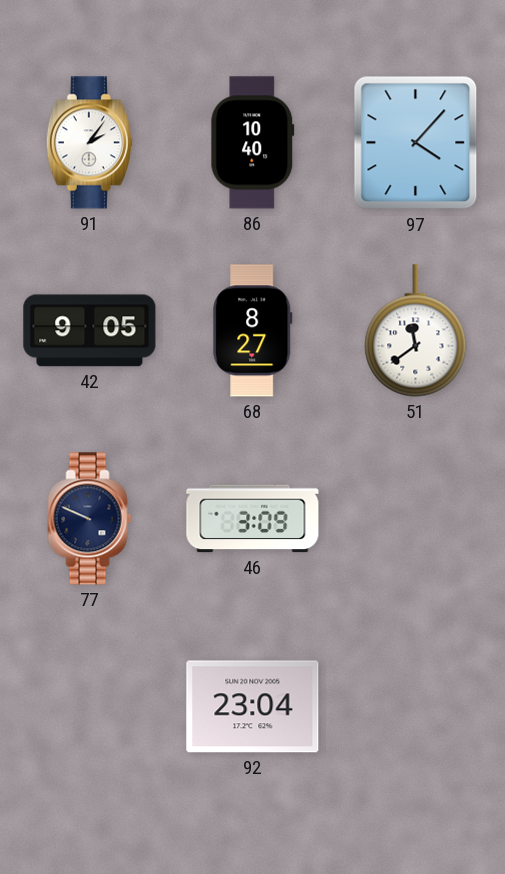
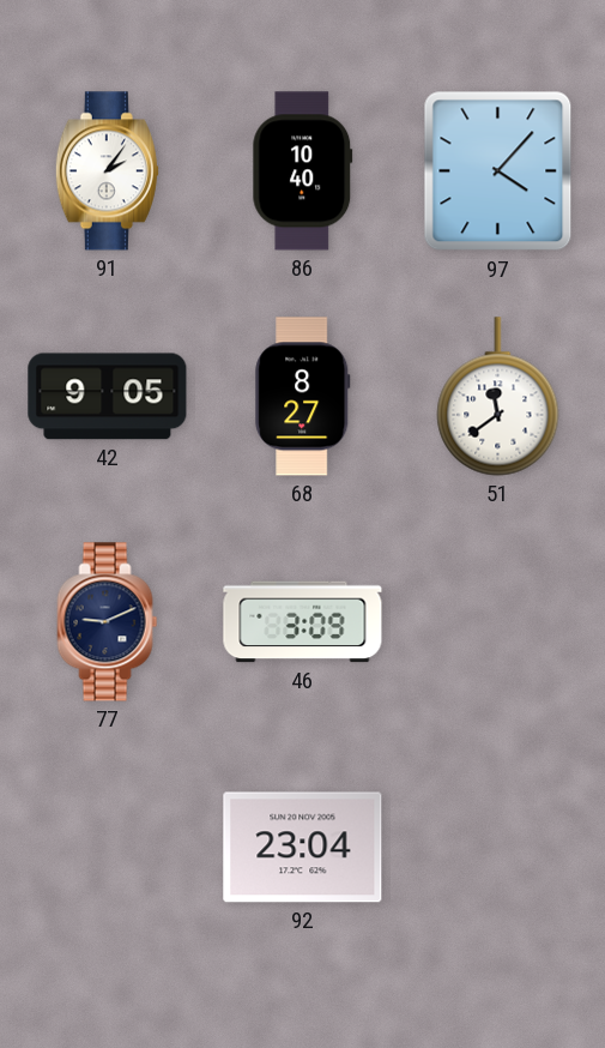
77: 9:49 -> 9:11
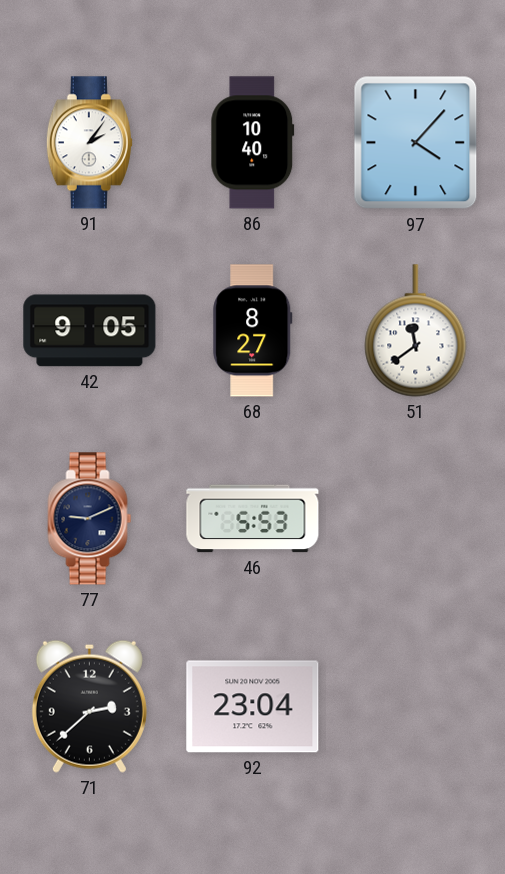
46: 3:09 -> 5:53
71: none -> 2:38
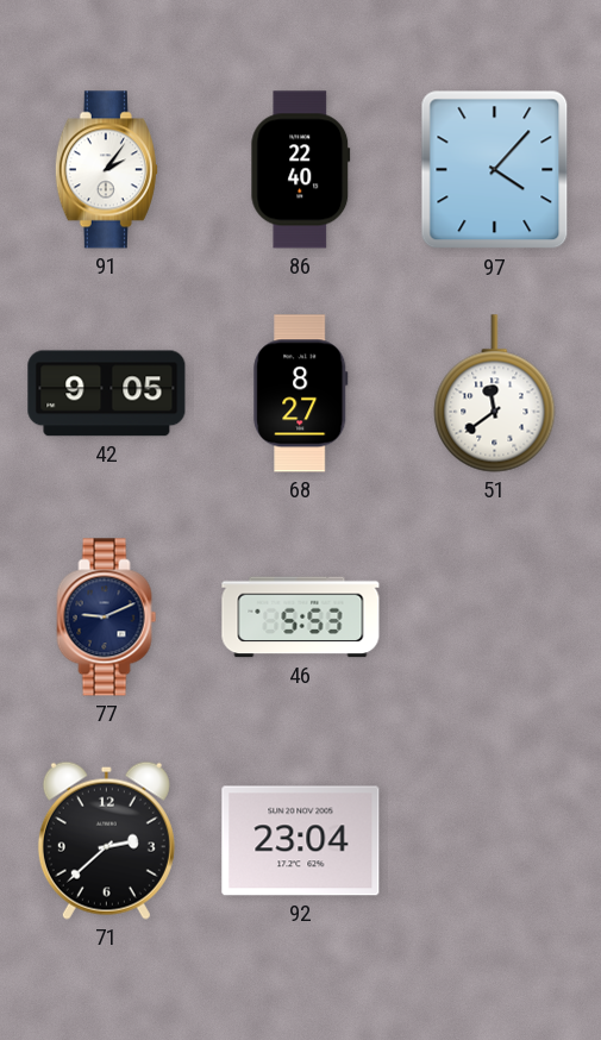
86: 10:40 -> 22:40
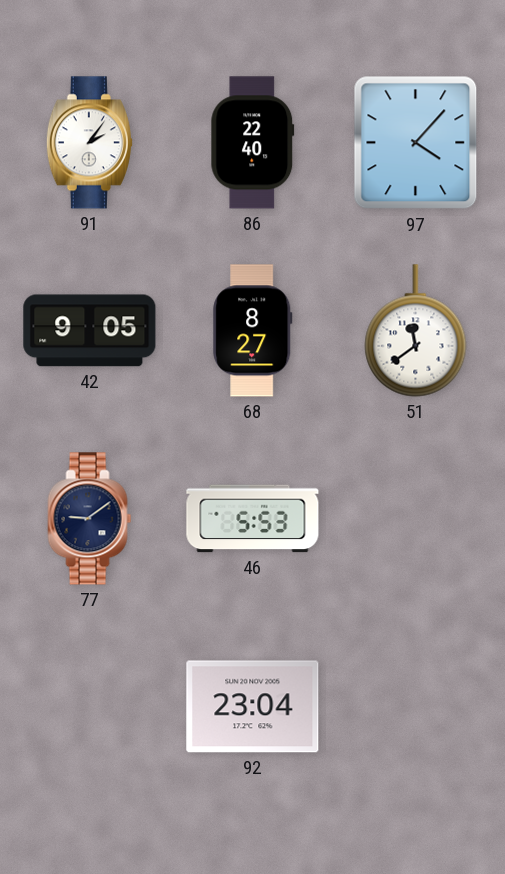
77: 9:11 -> 9:09
71: 2:38 -> none
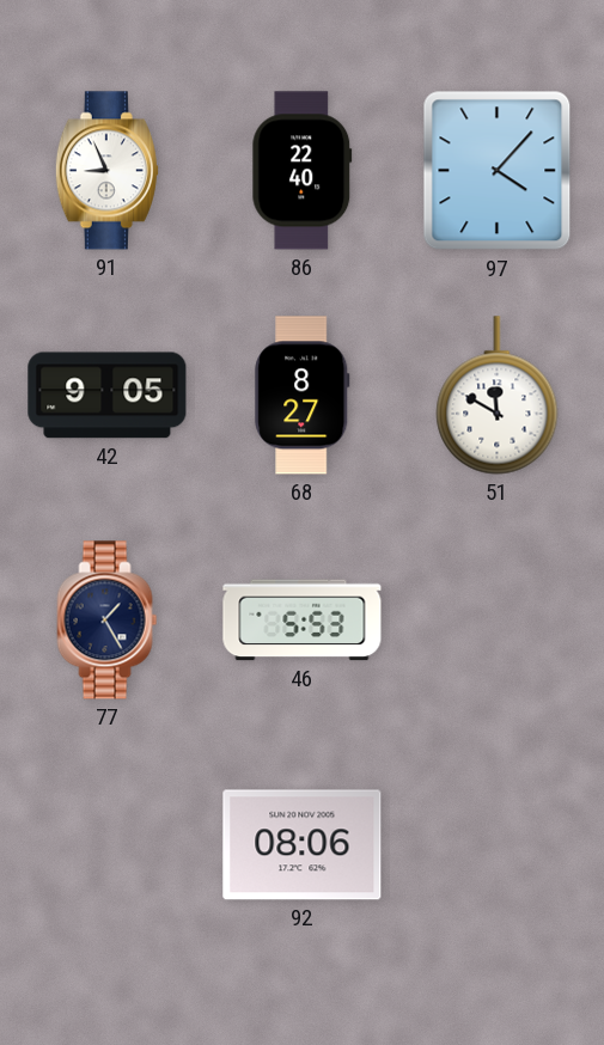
91: 2:06 -> 8:56
51: 11:39 -> 11:50
77: 9:09 -> 1:25
92: 23:04 -> 08:06
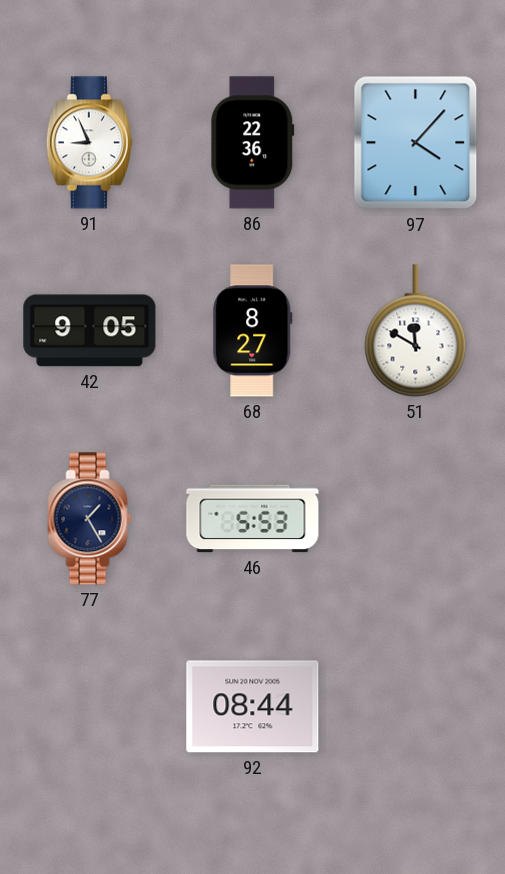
86: 22:40 -> 22:36
92: 08:06 -> 08:44
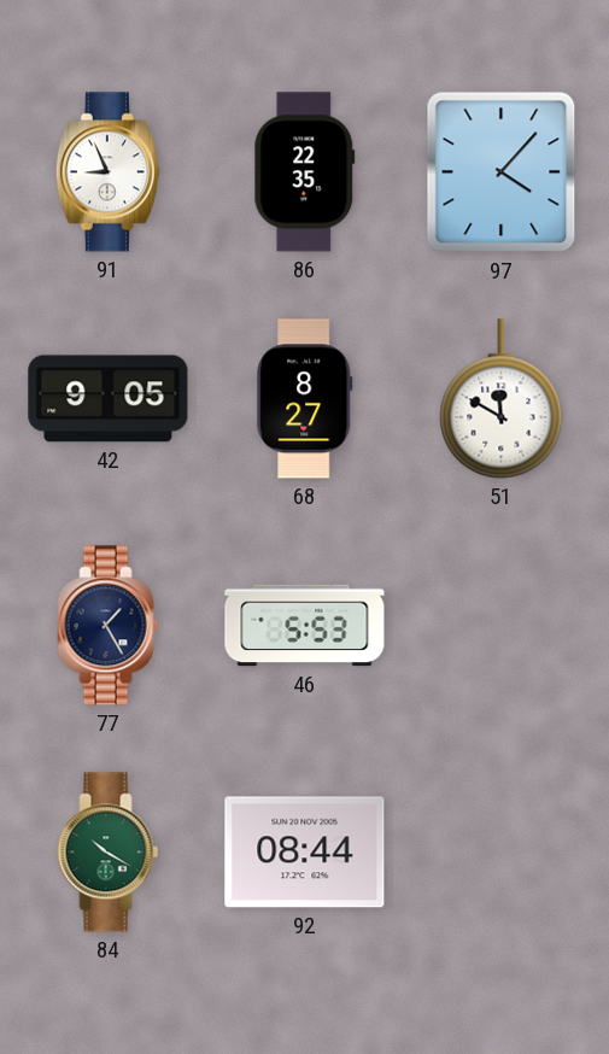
86: 22:36 -> 22:35
84: none -> 10:20
